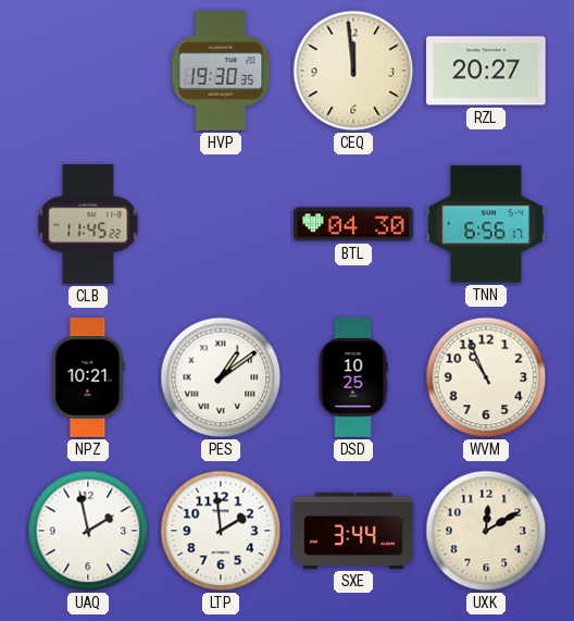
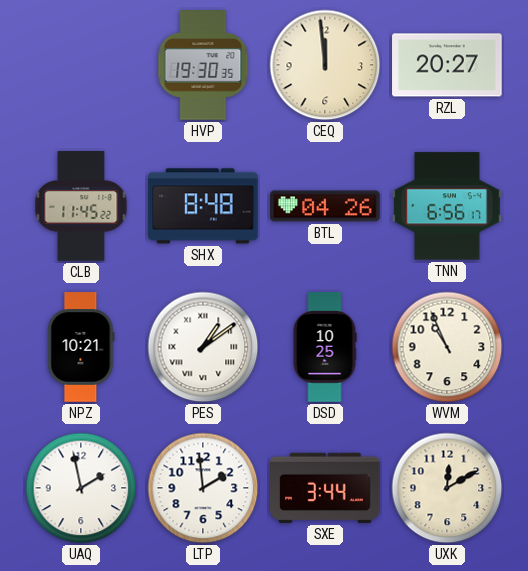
SHX: none -> 8:48
BTL: 04:30 -> 04:26
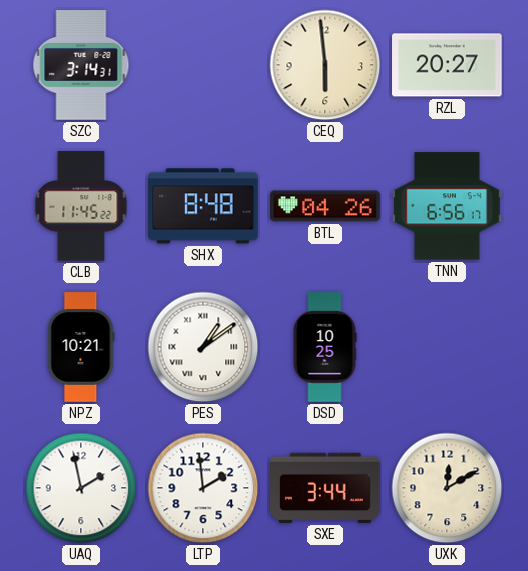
SZC: none -> 3:14
HVP: 19:30 -> none
CEQ: 11:59 -> 5:59
WVM: 10:56 -> none
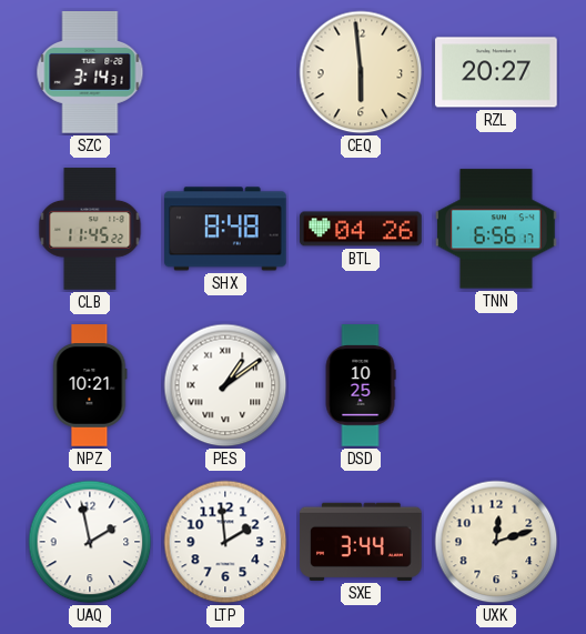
UXK: 12:10 -> 12:12
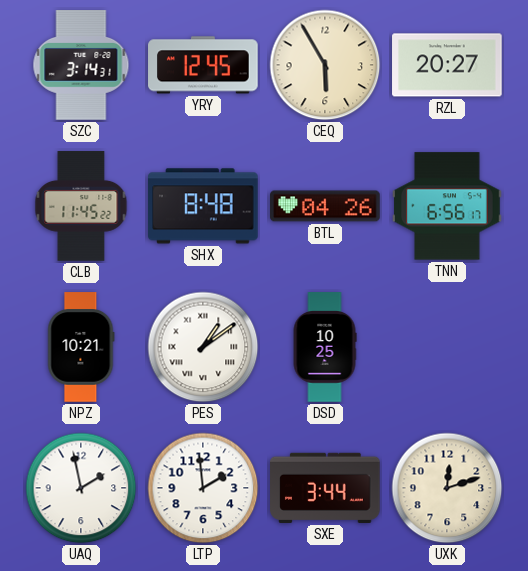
YRY: none -> 12:45
CEQ: 5:59 -> 5:55
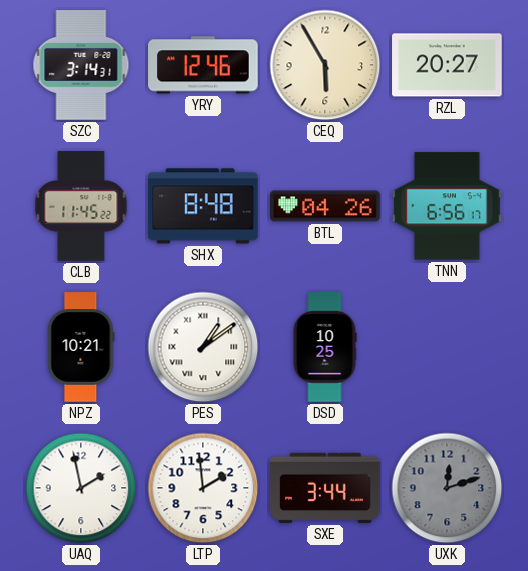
YRY: 12:45 -> 12:46
UXK dial: cream -> grey
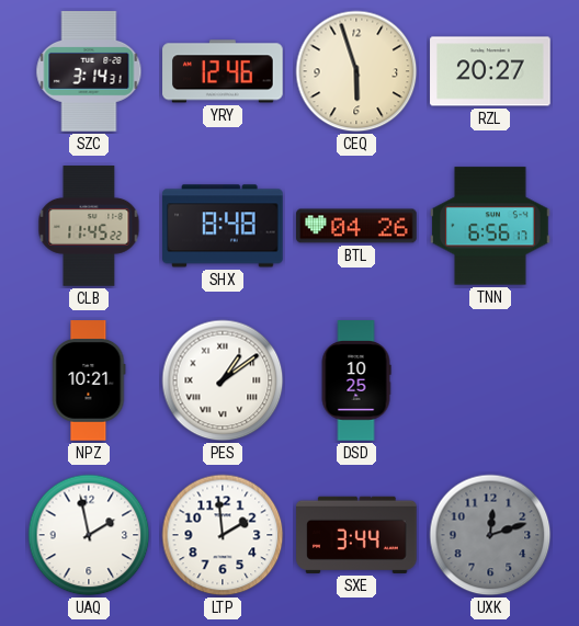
CEQ: 5:55 -> 5:57
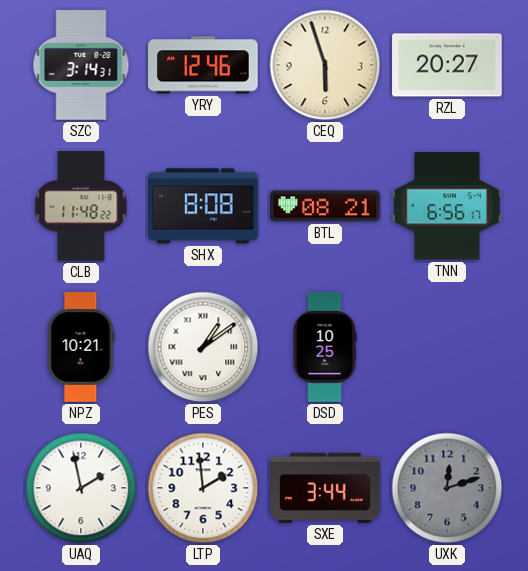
CLB: 11:45 -> 11:48
SHX: 8:48 -> 8:08
BTL: 04:26 -> 08:21
